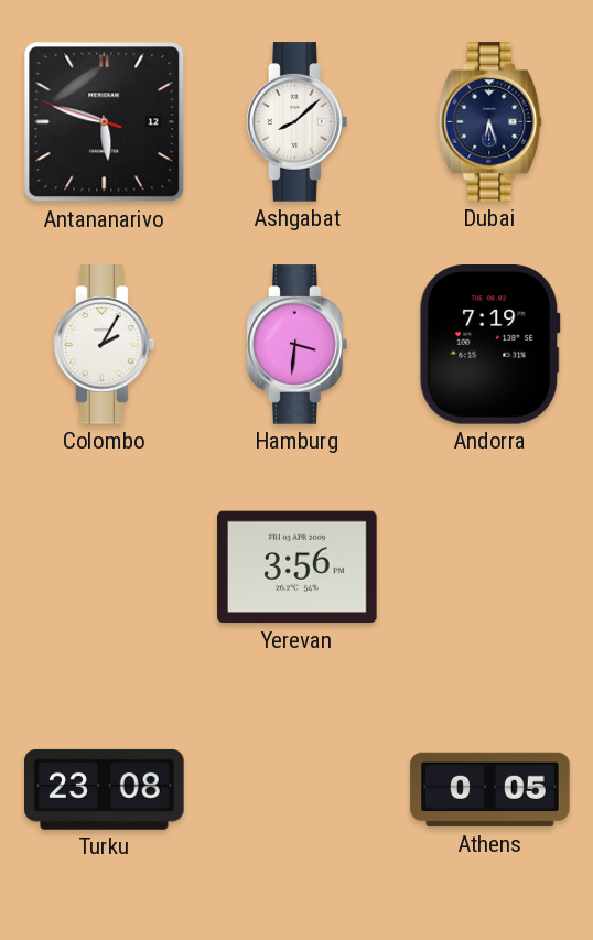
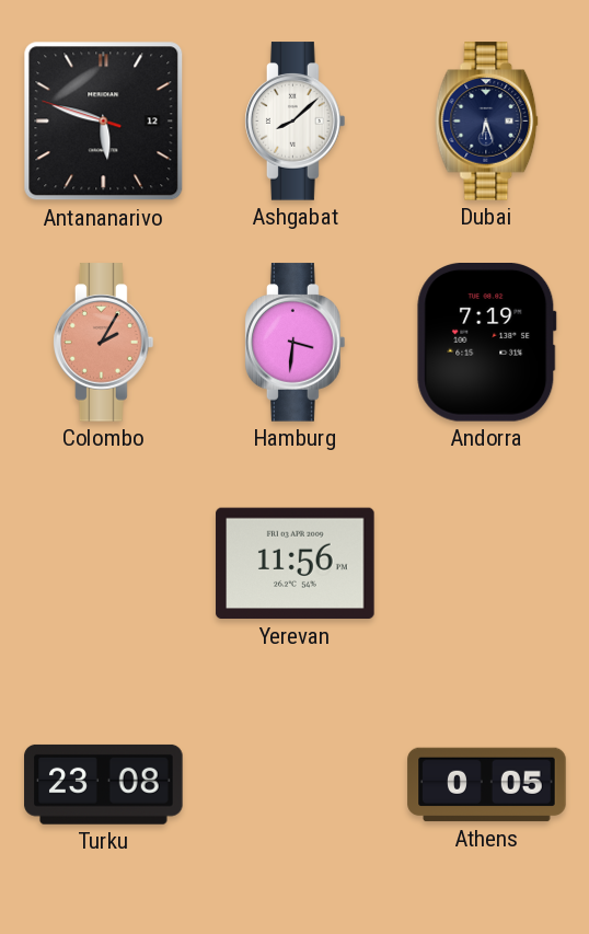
Colombo dial: white -> salmon
Yerevan: 3:56 -> 11:56
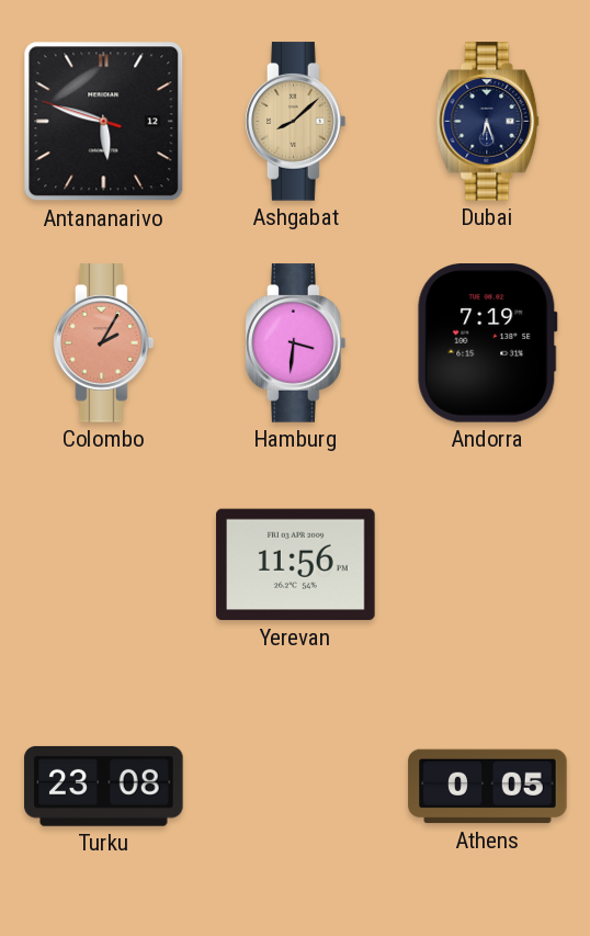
Ashgabat dial: white -> champagne
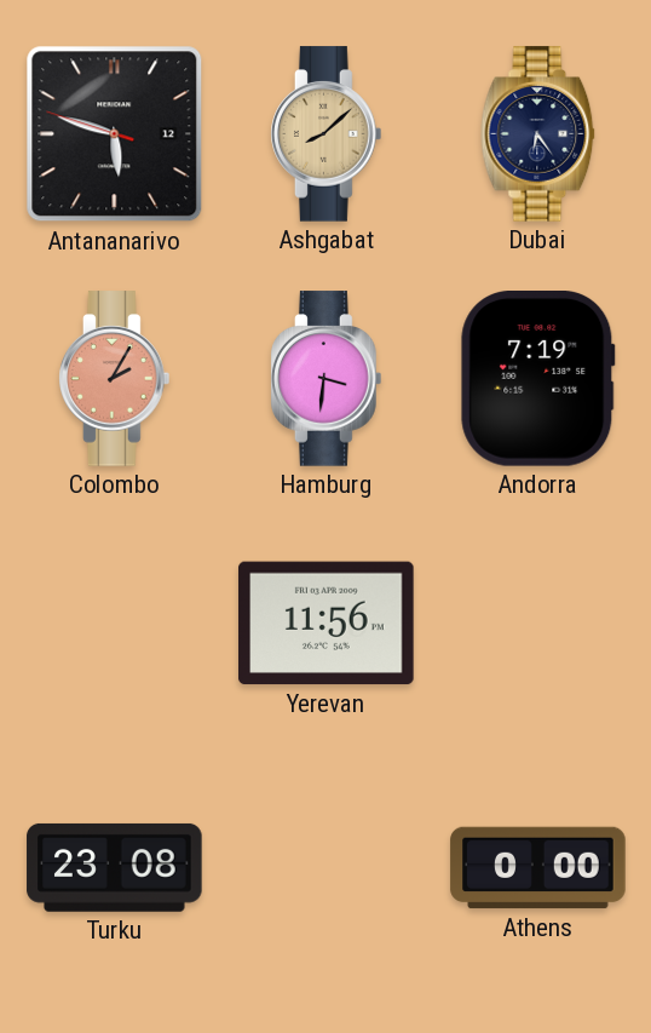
Dubai: 6:27 -> 6:24
Athens: 0:05 -> 0:00
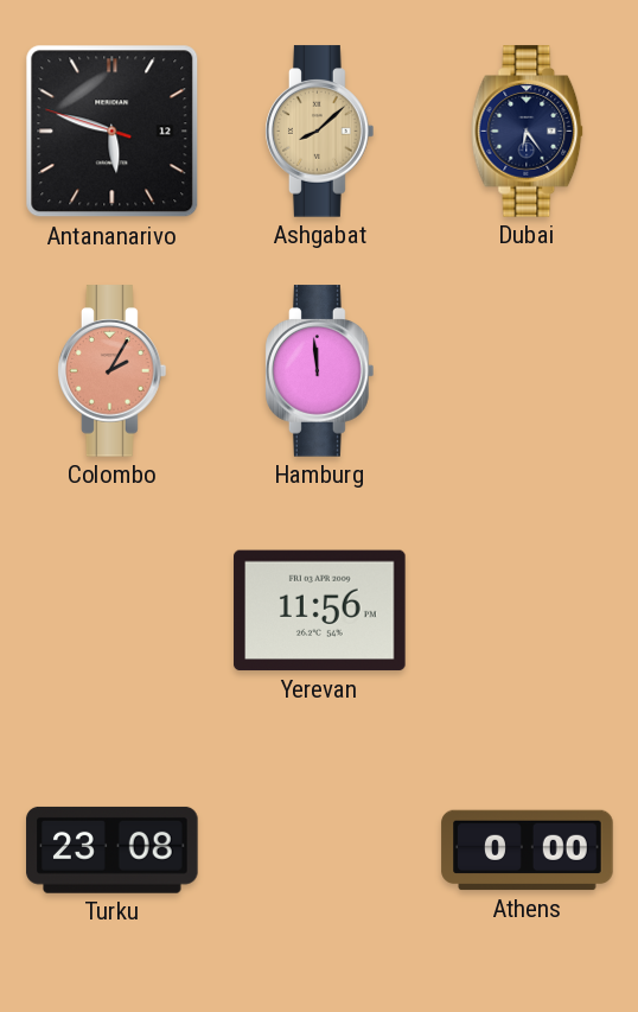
Hamburg: 3:31 -> 11:59
Andorra: 7:19 -> none
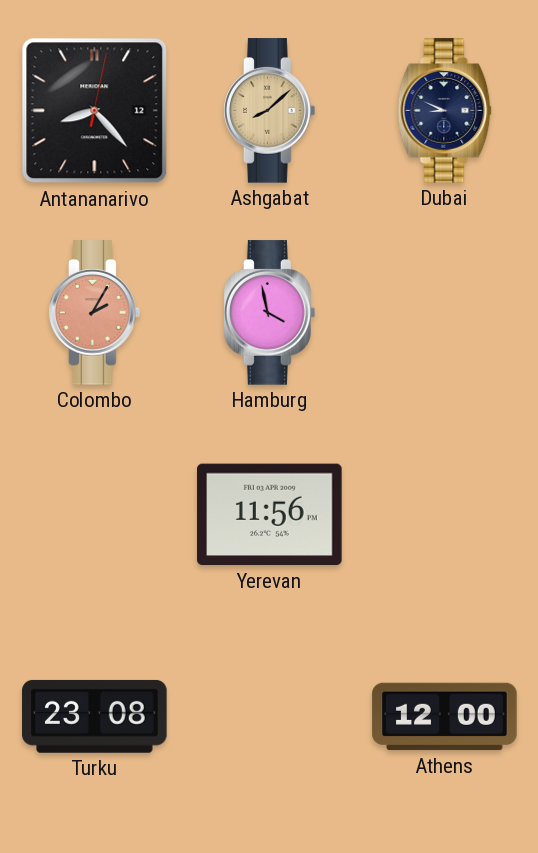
Antananarivo: 5:47 -> 8:23
Dubai: 6:24 -> 8:49
Hamburg: 11:59 -> 3:58
Athens: 0:00 -> 12:00
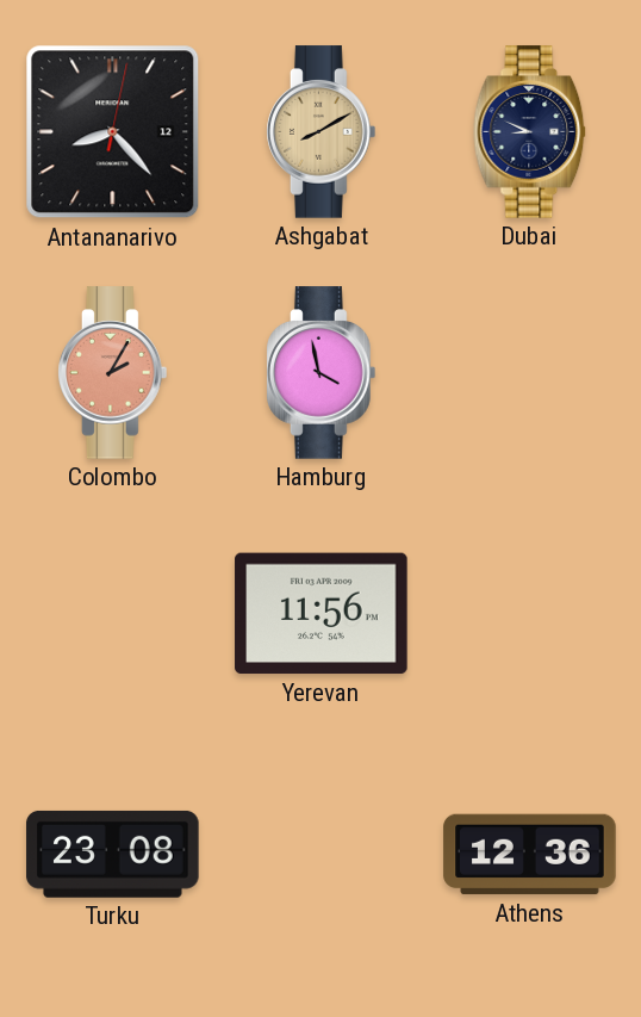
Ashgabat: 8:08 -> 8:10
Athens: 12:00 -> 12:36
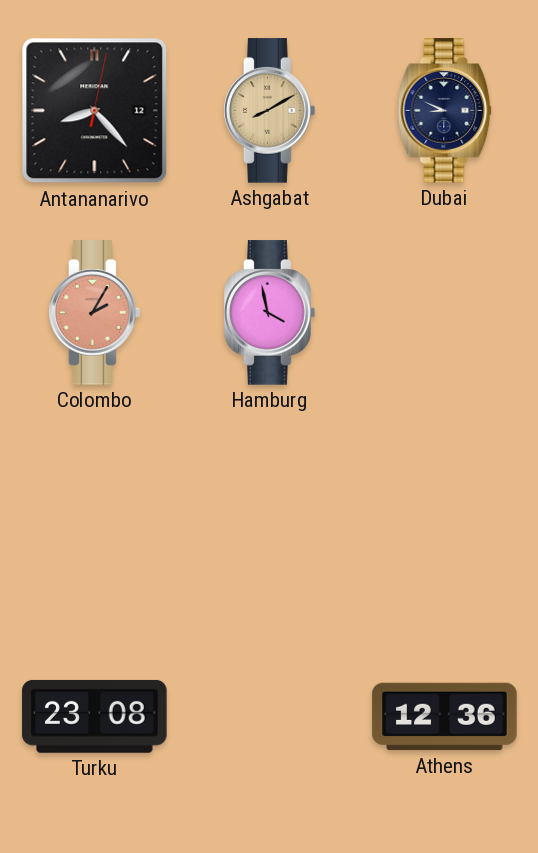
Yerevan: 11:56 -> none
